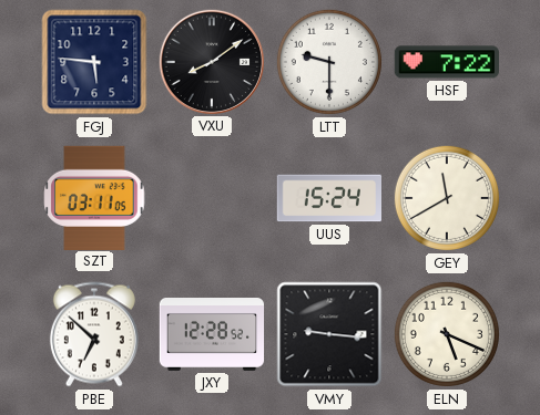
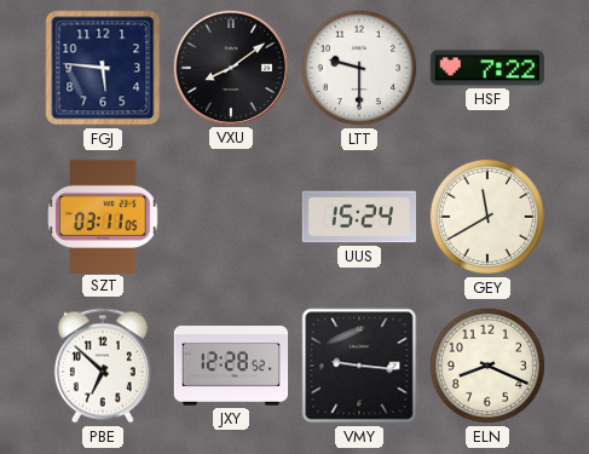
ELN: 5:19 -> 8:19
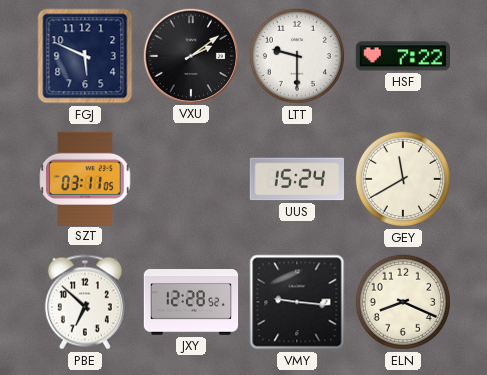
FGJ: 5:46 -> 5:49
VXU: 8:09 -> 2:09
